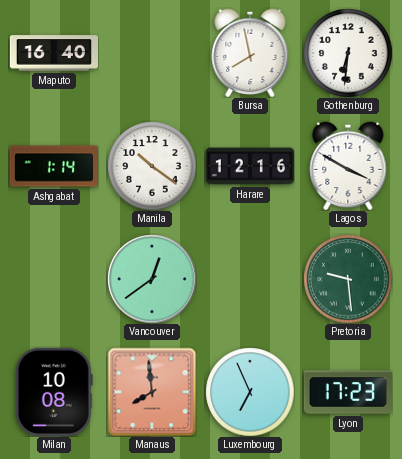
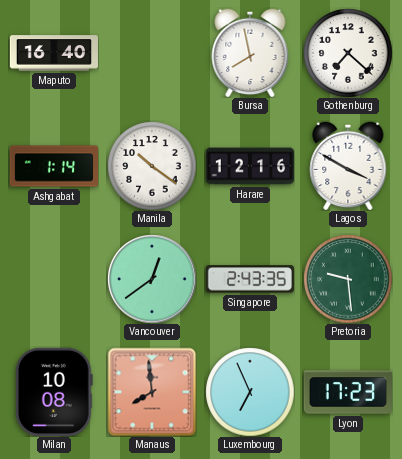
Gothenburg: 6:31 -> 7:22
Singapore: none -> 2:43
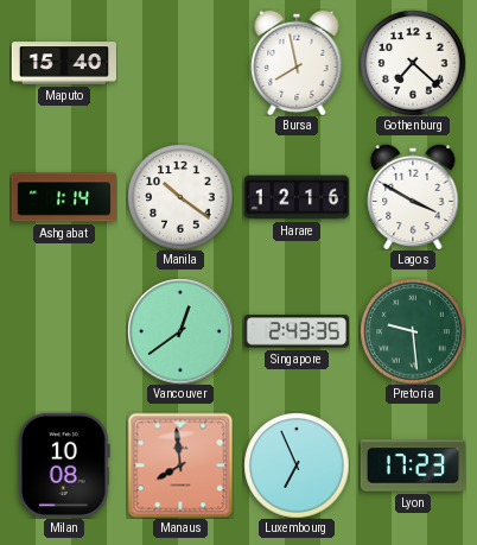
Maputo: 16:40 -> 15:40
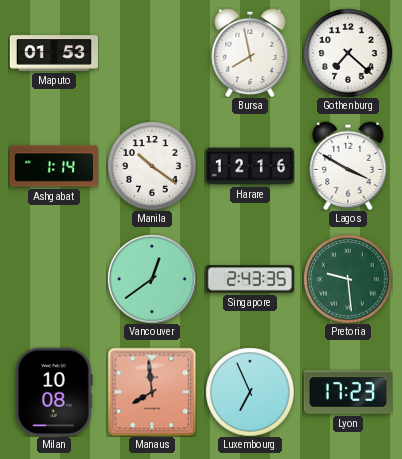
Maputo: 15:40 -> 01:53
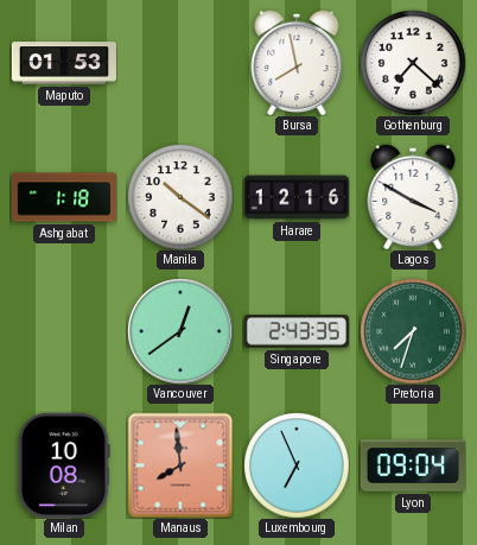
Ashgabat: 1:14 -> 1:18
Pretoria: 9:29 -> 7:33
Lyon: 17:23 -> 09:04
